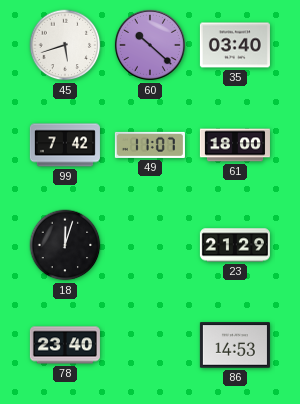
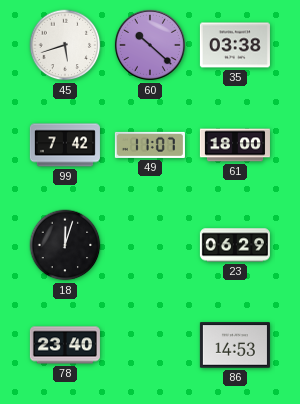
35: 03:40 -> 03:38
23: 21:29 -> 06:29
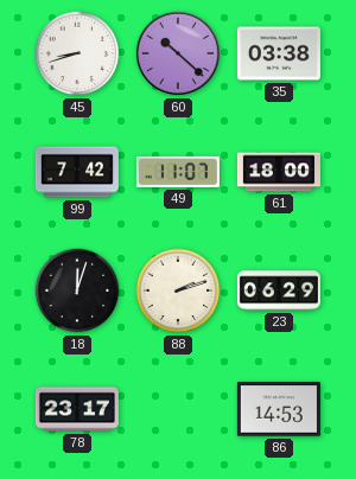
45: 5:42 -> 8:42
88: none -> 2:12
78: 23:40 -> 23:17
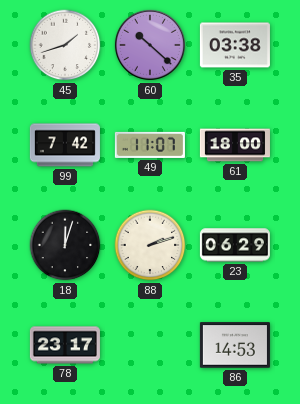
45: 8:42 -> 1:42
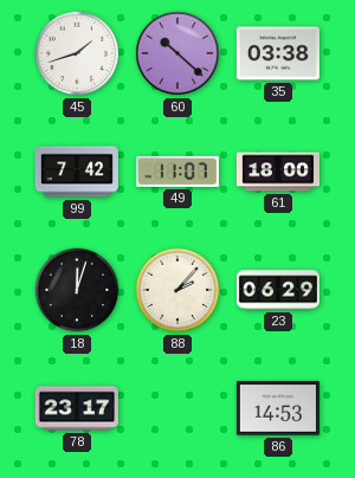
88: 2:12 -> 2:07
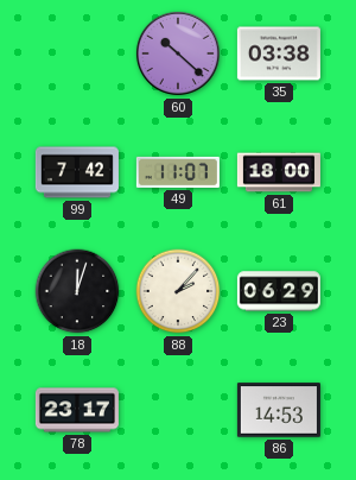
45: 1:42 -> none
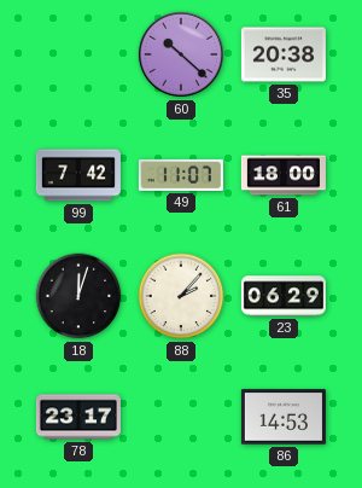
35: 03:38 -> 20:38
